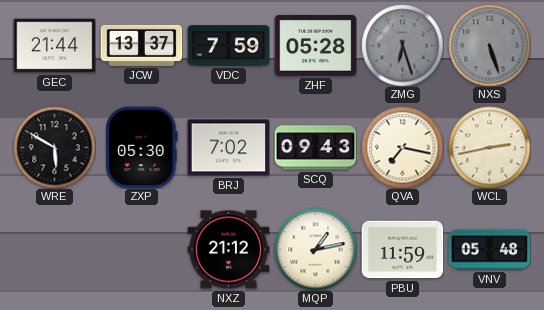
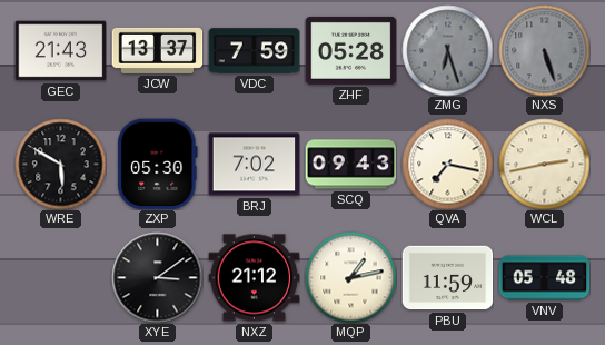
GEC: 21:44 -> 21:43
XYE: none -> 3:09
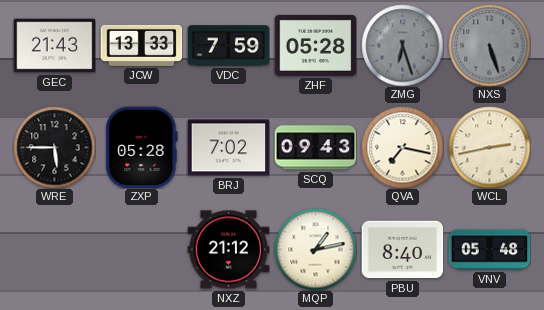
JCW: 13:37 -> 13:33
WRE: 5:50 -> 5:45
ZXP: 05:30 -> 05:28
XYE: 3:09 -> none
PBU: 11:59 -> 8:40
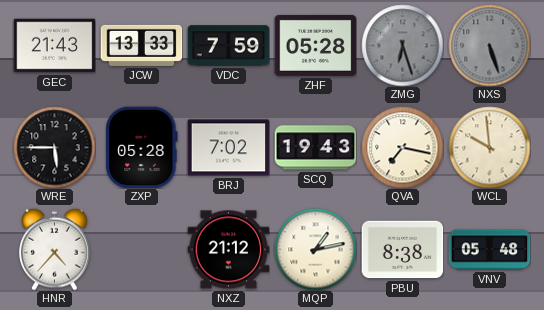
SCQ: 09:43 -> 19:43
WCL: 2:43 -> 9:59
HNR: none -> 4:37
PBU: 8:40 -> 8:38
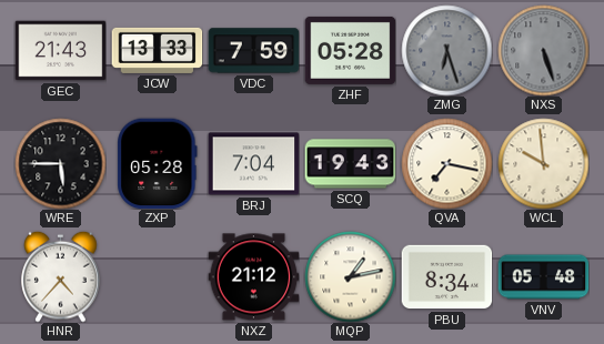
BRJ: 7:02 -> 7:04
PBU: 8:38 -> 8:34
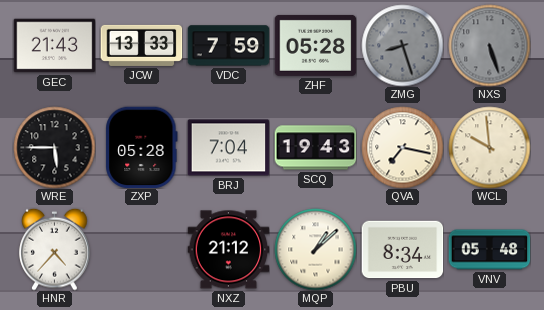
ZMG: 6:27 -> 8:27
MQP: 1:13 -> 1:08
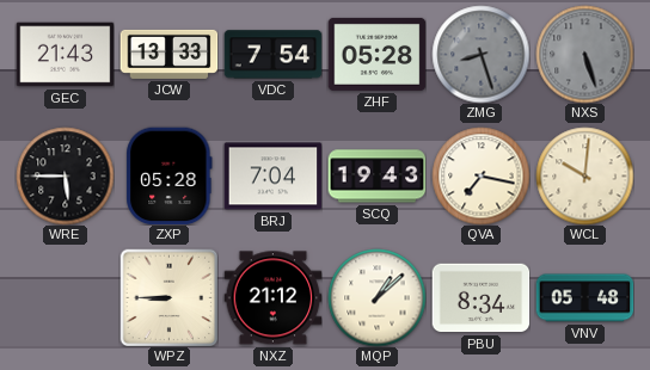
VDC: 7:59 -> 7:54
WCL: 9:59 -> 10:01
HNR: 4:37 -> none
WPZ: none -> 8:45
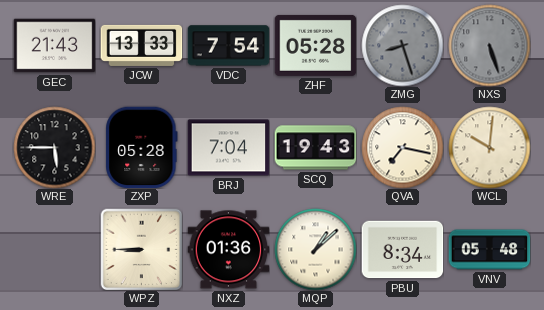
NXZ: 21:12 -> 01:36
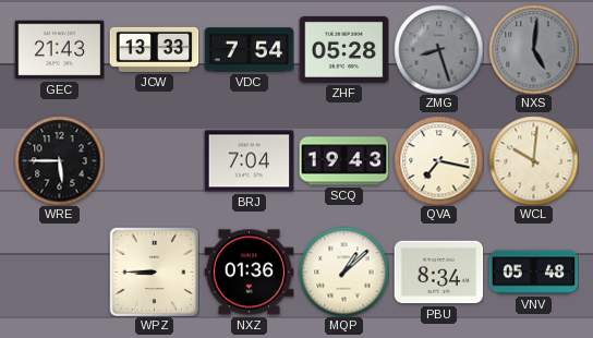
NXS: 5:27 -> 5:01
ZXP: 05:28 -> none
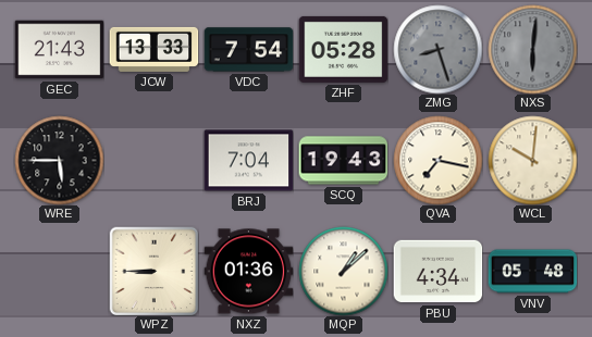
NXS: 5:01 -> 6:01
PBU: 8:34 -> 4:34
